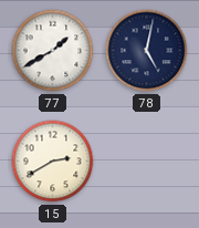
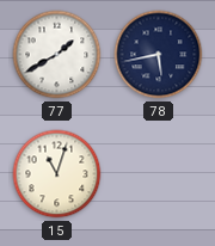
78: 5:02 -> 5:43
15: 2:40 -> 11:03
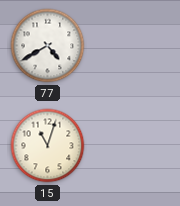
77: 1:40 -> 4:40
78: 5:43 -> none
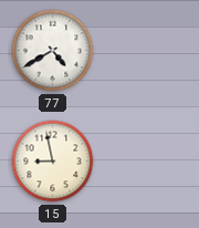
15: 11:03 -> 8:58
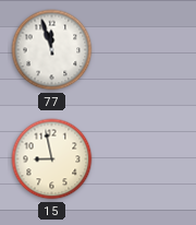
77: 4:40 -> 11:57
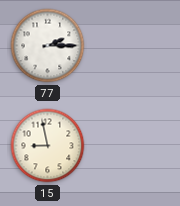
77: 11:57 -> 2:15
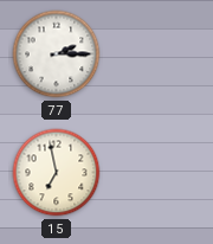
15: 8:58 -> 6:58
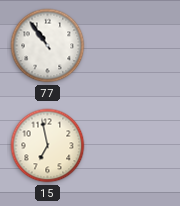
77: 2:15 -> 10:54
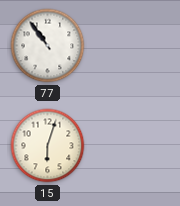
15: 6:58 -> 6:03
